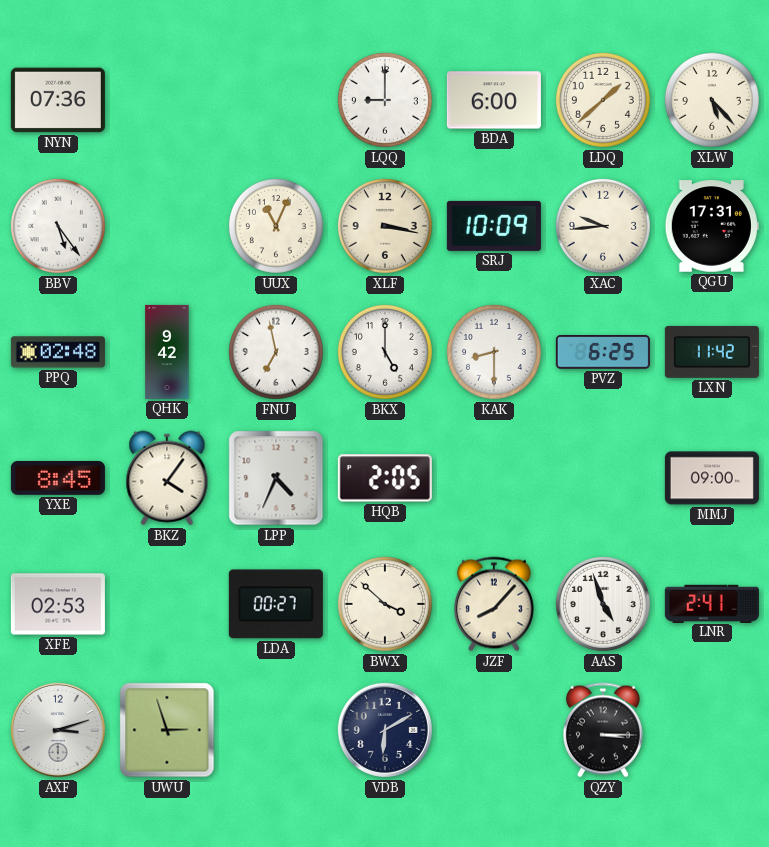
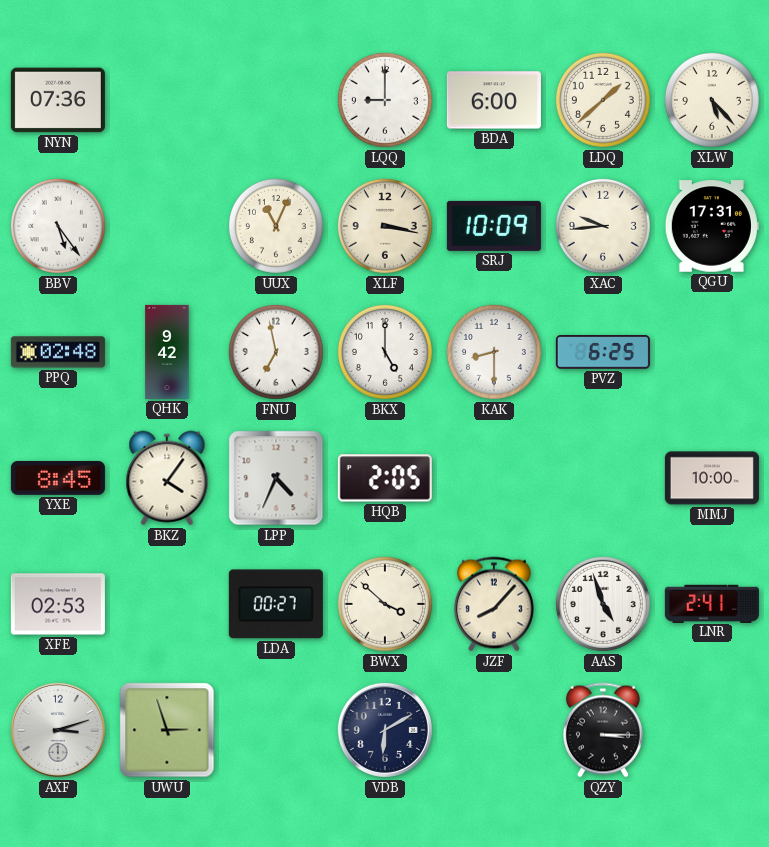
LXN: 11:42 -> none
MMJ: 09:00 -> 10:00
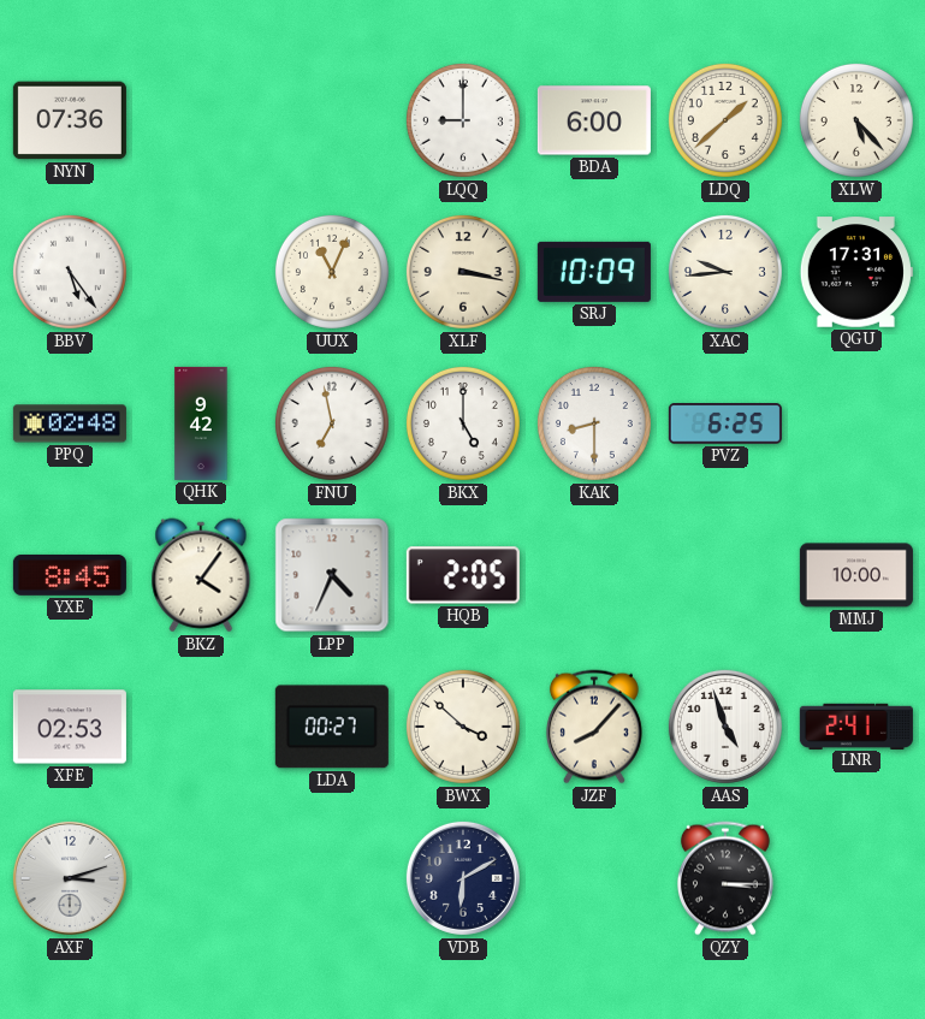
UWU: 2:57 -> none
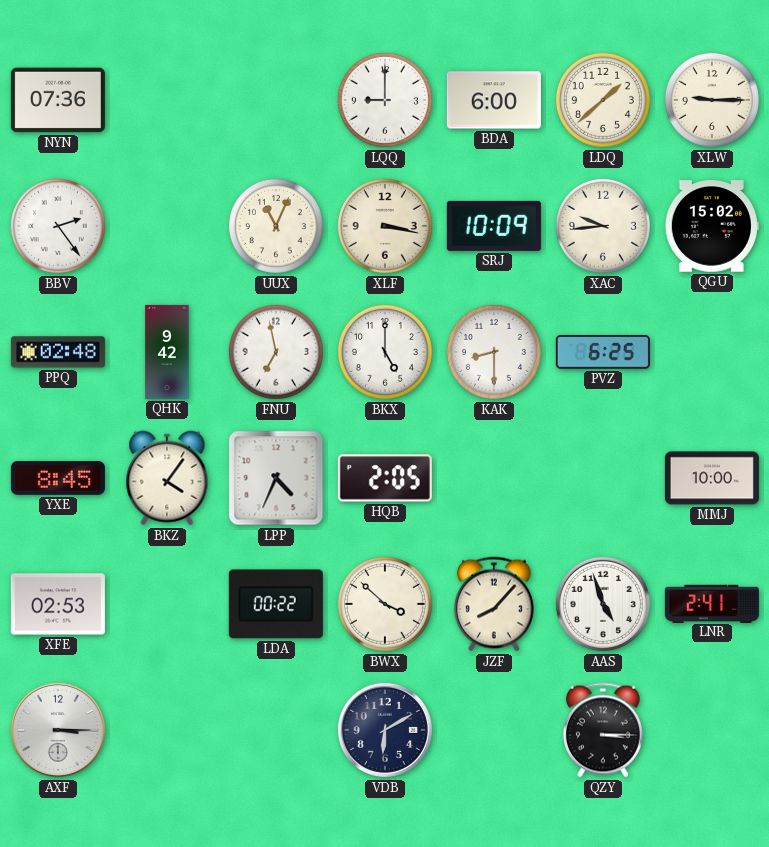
XLW: 5:23 -> 9:15
BBV: 5:24 -> 2:24
QGU: 17:31 -> 15:02
LDA: 00:27 -> 00:22
AXF: 3:12 -> 3:15
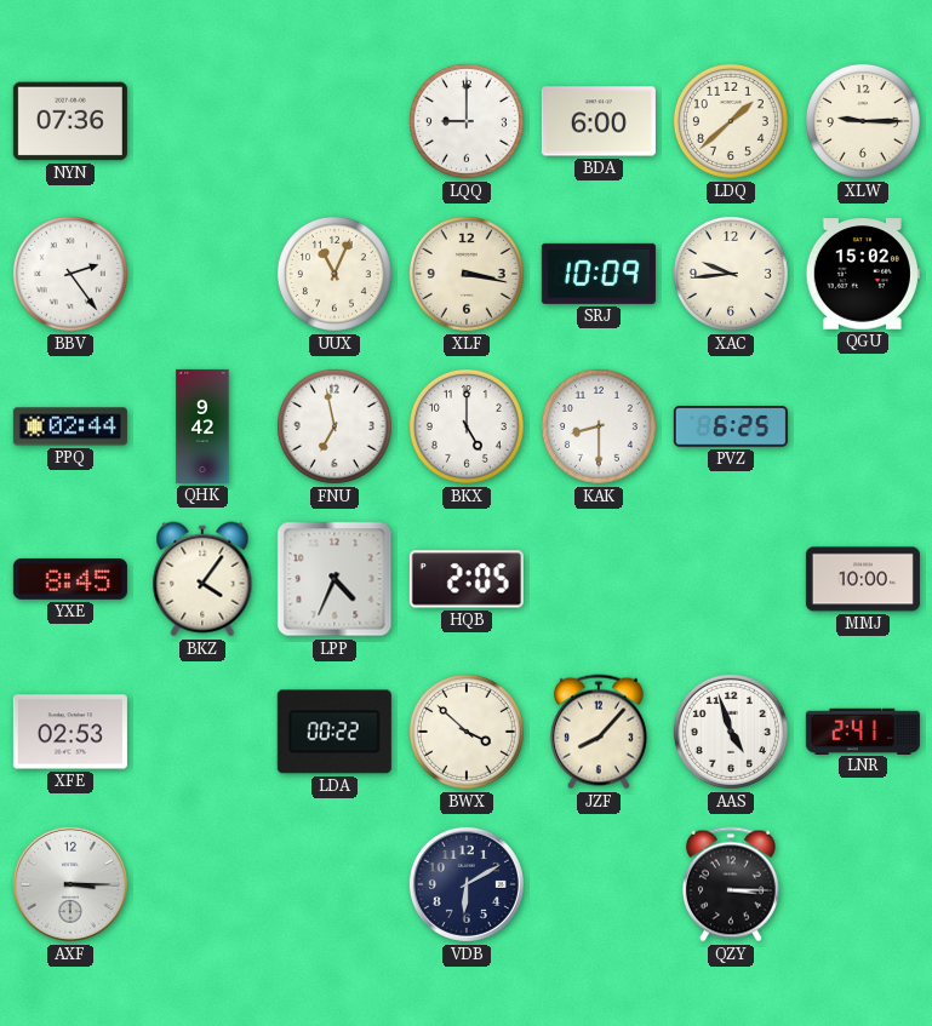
PPQ: 02:48 -> 02:44
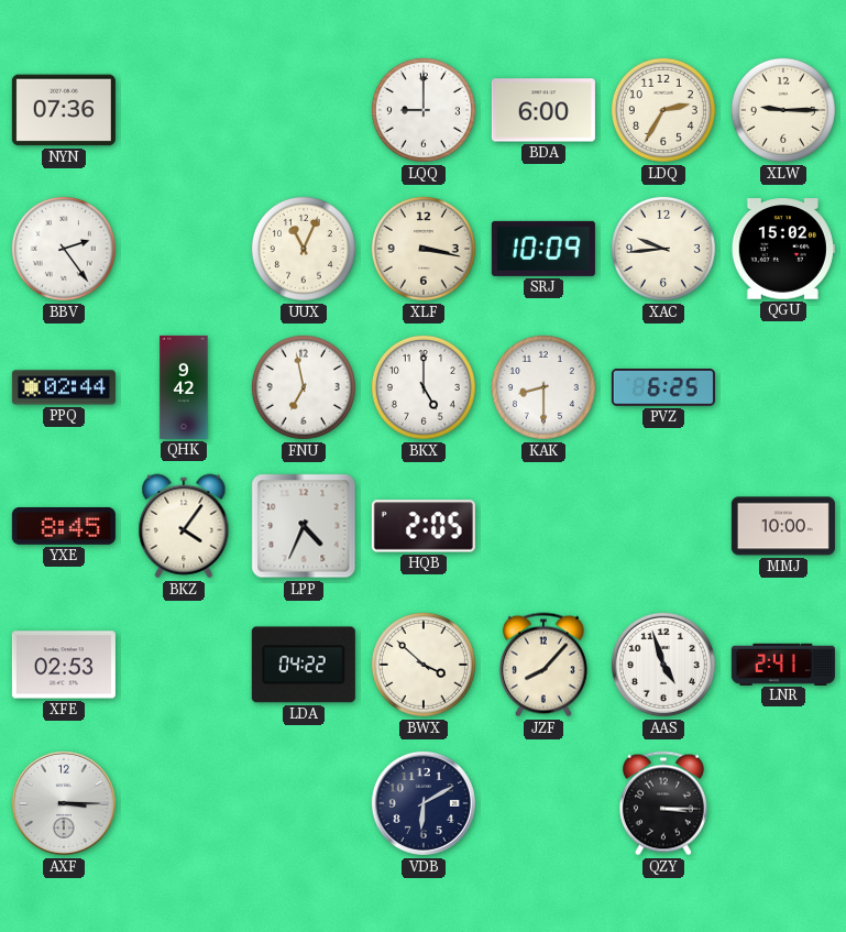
LDQ: 1:38 -> 2:35
LDA: 00:22 -> 04:22
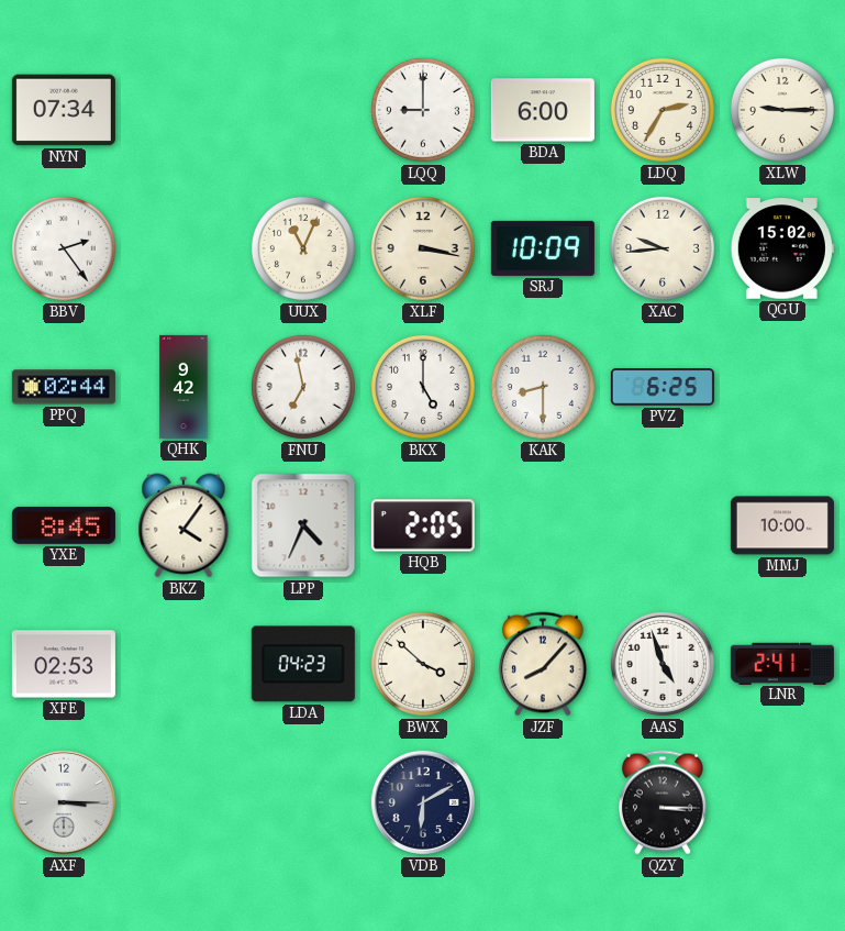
NYN: 07:36 -> 07:34
LDA: 04:22 -> 04:23
